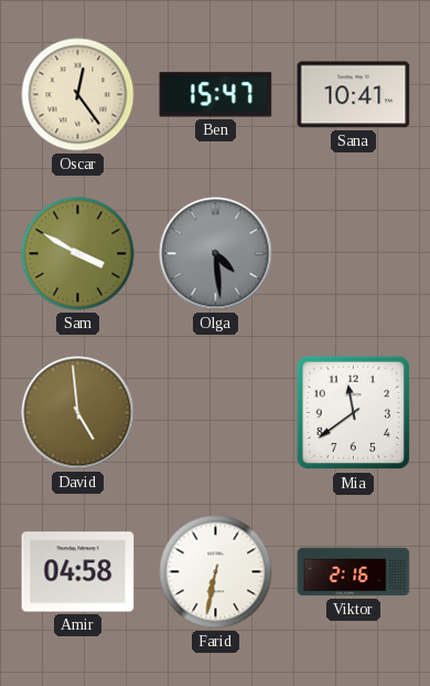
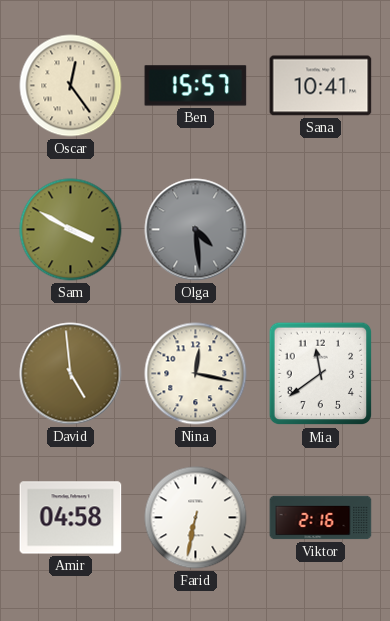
Ben: 15:47 -> 15:57
Nina: none -> 12:17
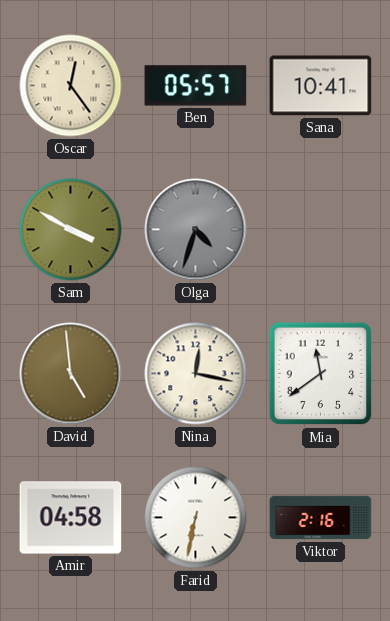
Ben: 15:57 -> 05:57
Olga: 4:29 -> 4:33
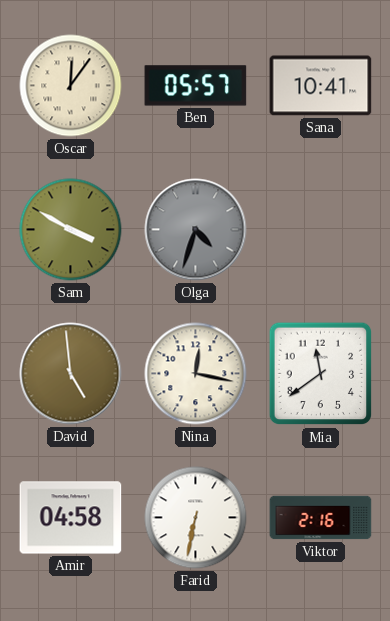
Oscar: 12:24 -> 12:06
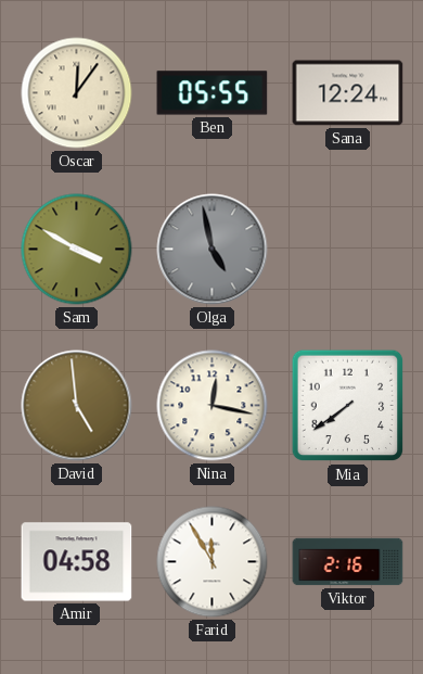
Ben: 05:57 -> 05:55
Sana: 10:41 -> 12:24
Olga: 4:33 -> 4:58
Mia: 11:39 -> 7:39
Farid: 6:32 -> 11:55
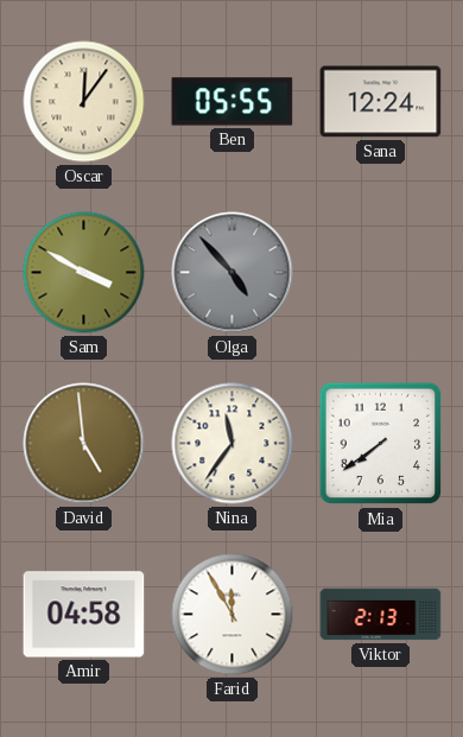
Olga: 4:58 -> 4:53
Nina: 12:17 -> 11:36
Viktor: 2:16 -> 2:13
